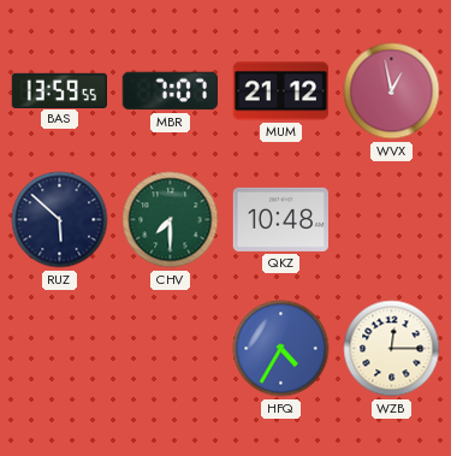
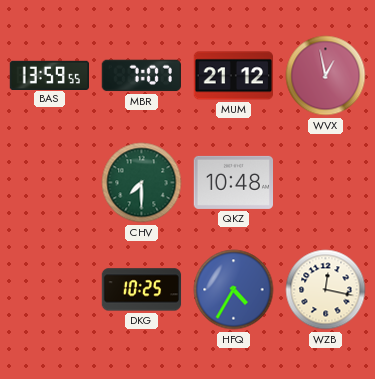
RUZ: 5:52 -> none
DKG: none -> 10:25
WZB: 12:15 -> 12:17
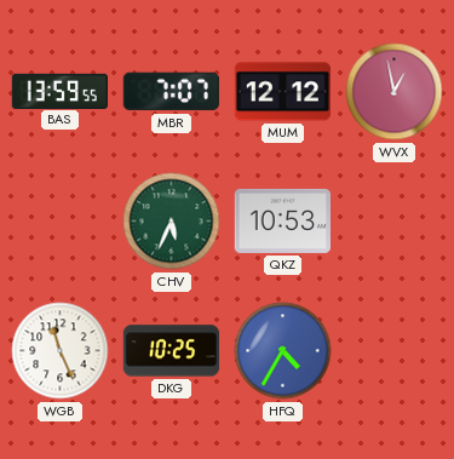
MUM: 21:12 -> 12:12
CHV: 7:30 -> 5:34
QKZ: 10:48 -> 10:53
WGB: none -> 11:26
WZB: 12:17 -> none
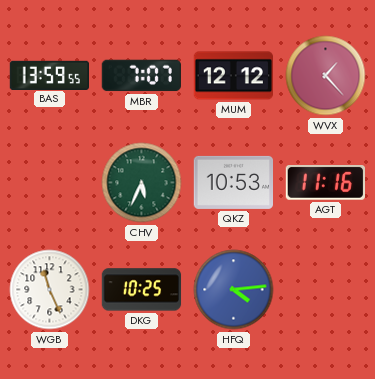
WVX: 12:58 -> 1:23
AGT: none -> 11:16
HFQ: 4:35 -> 4:14
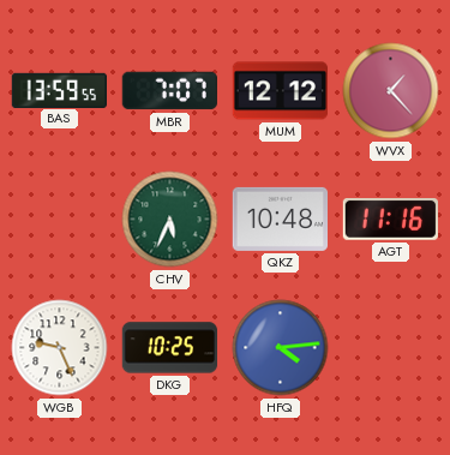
QKZ: 10:53 -> 10:48
WGB: 11:26 -> 9:26
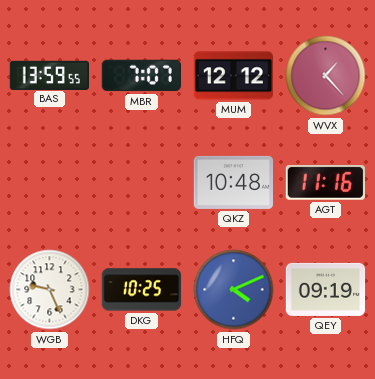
CHV: 5:34 -> none
HFQ: 4:14 -> 4:11
QEY: none -> 09:19
